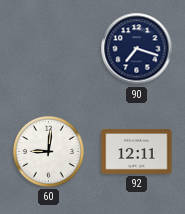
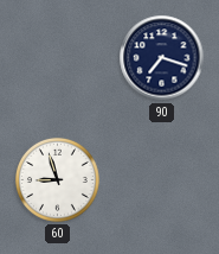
60: 9:01 -> 8:57
92: 12:11 -> none
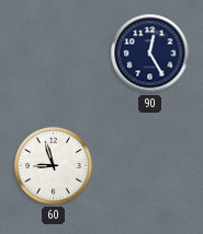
90: 7:18 -> 12:25
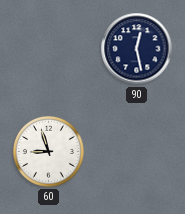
90: 12:25 -> 12:28
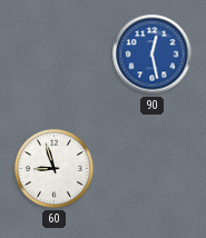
90 dial: navy -> blue
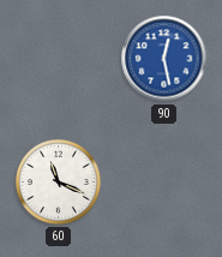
60: 8:57 -> 11:19
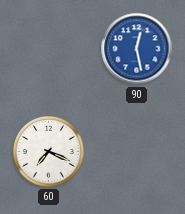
60: 11:19 -> 7:19
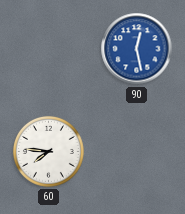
60: 7:19 -> 7:46
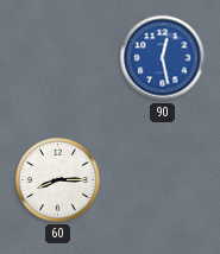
60: 7:46 -> 8:15
